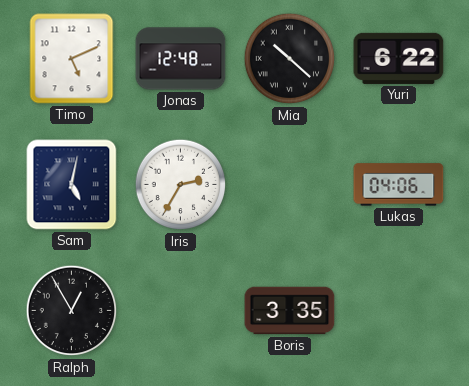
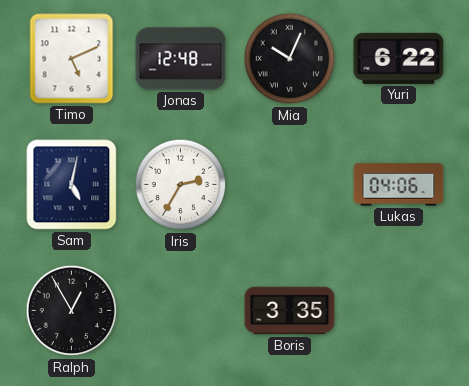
Mia: 10:22 -> 10:04
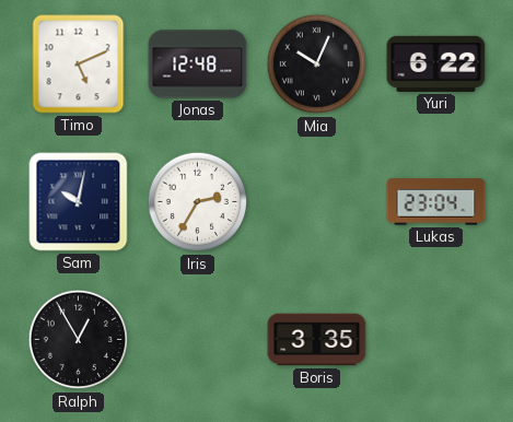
Sam: 5:02 -> 10:02
Lukas: 04:06 -> 23:04
